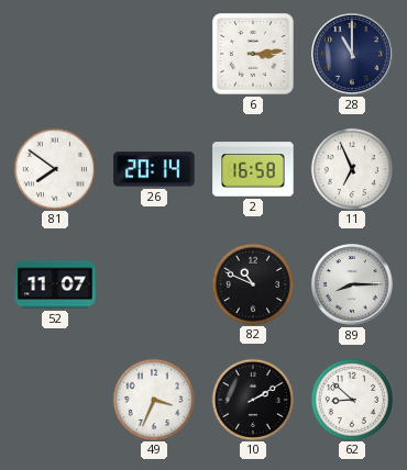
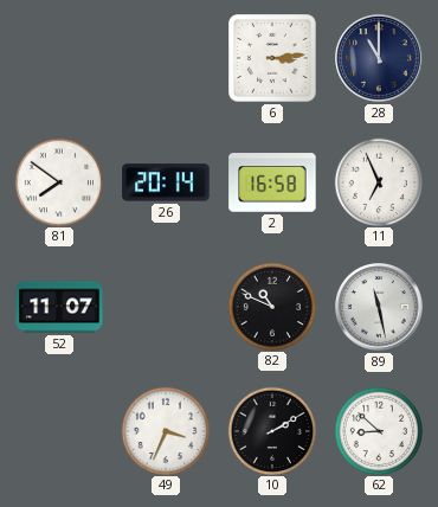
89: 8:15 -> 11:28
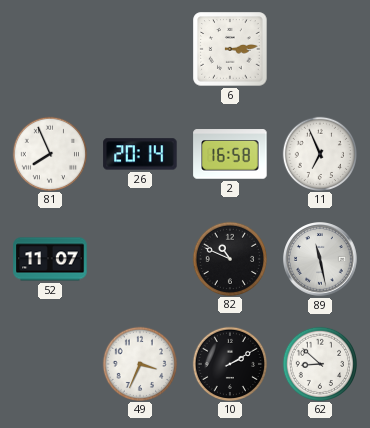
28: 11:00 -> none
81: 7:51 -> 7:56
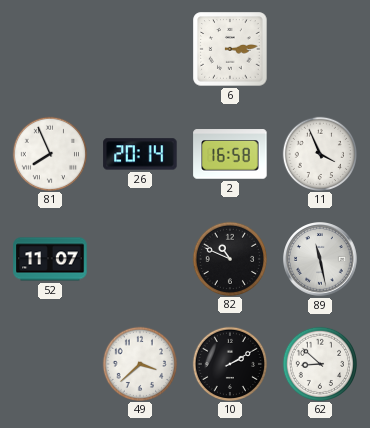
11: 6:56 -> 3:56
49: 3:34 -> 3:38
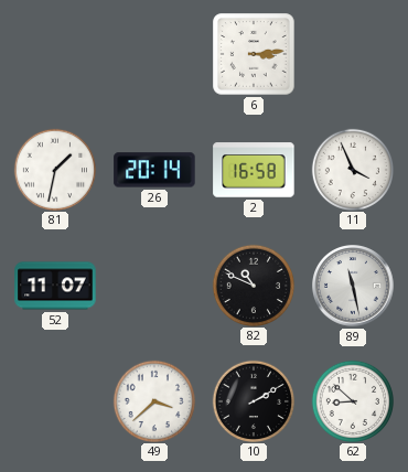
81: 7:56 -> 1:32
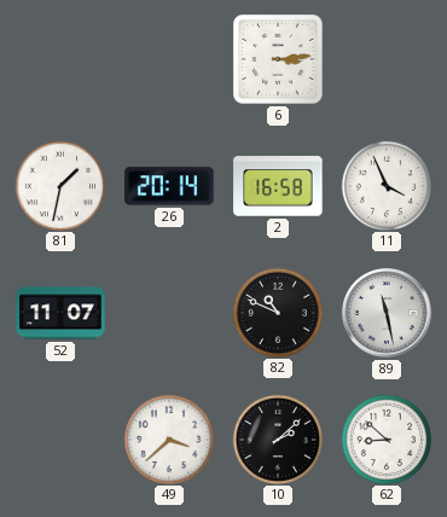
10: 2:10 -> 2:08
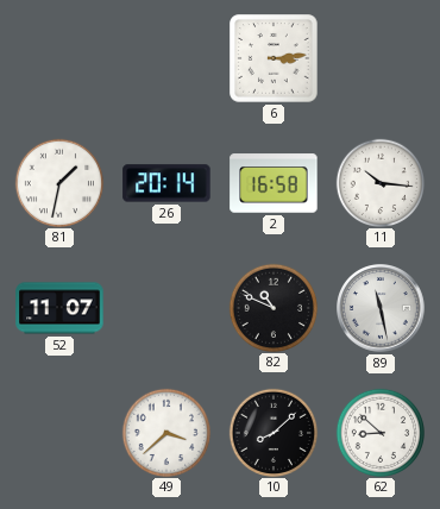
11: 3:56 -> 10:16
10: 2:08 -> 8:08
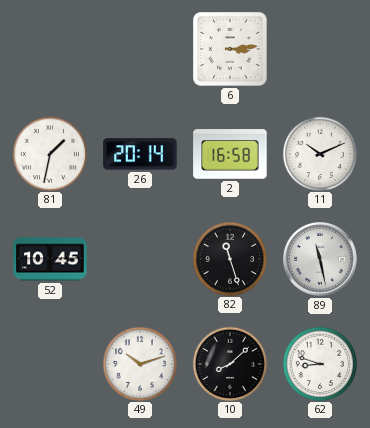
11: 10:16 -> 10:11
52: 11:07 -> 10:45
82: 10:49 -> 11:27
49: 3:38 -> 10:12
62: 8:52 -> 8:48
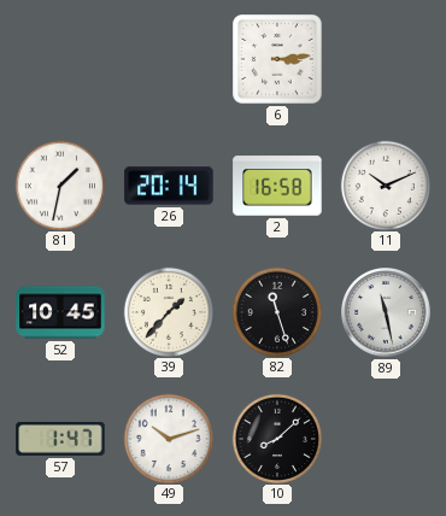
39: none -> 1:37
57: none -> 1:47
62: 8:48 -> none
